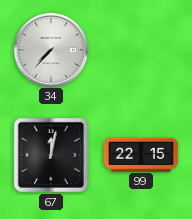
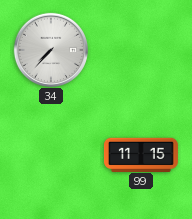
67: 12:02 -> none
99: 22:15 -> 11:15
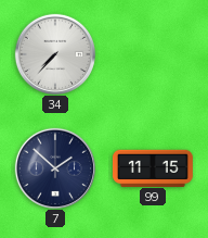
7: none -> 1:52
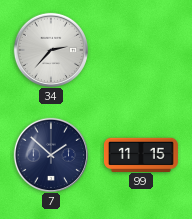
34: 7:37 -> 2:37
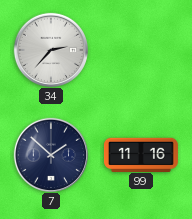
99: 11:15 -> 11:16
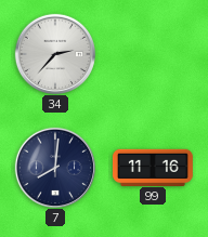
7: 1:52 -> 8:01
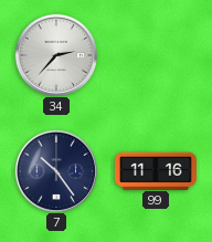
7: 8:01 -> 10:24
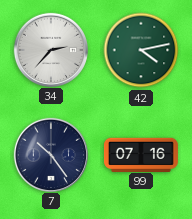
42: none -> 4:13
99: 11:16 -> 07:16
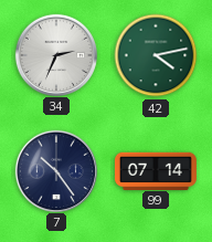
34: 2:37 -> 2:34
99: 07:16 -> 07:14
